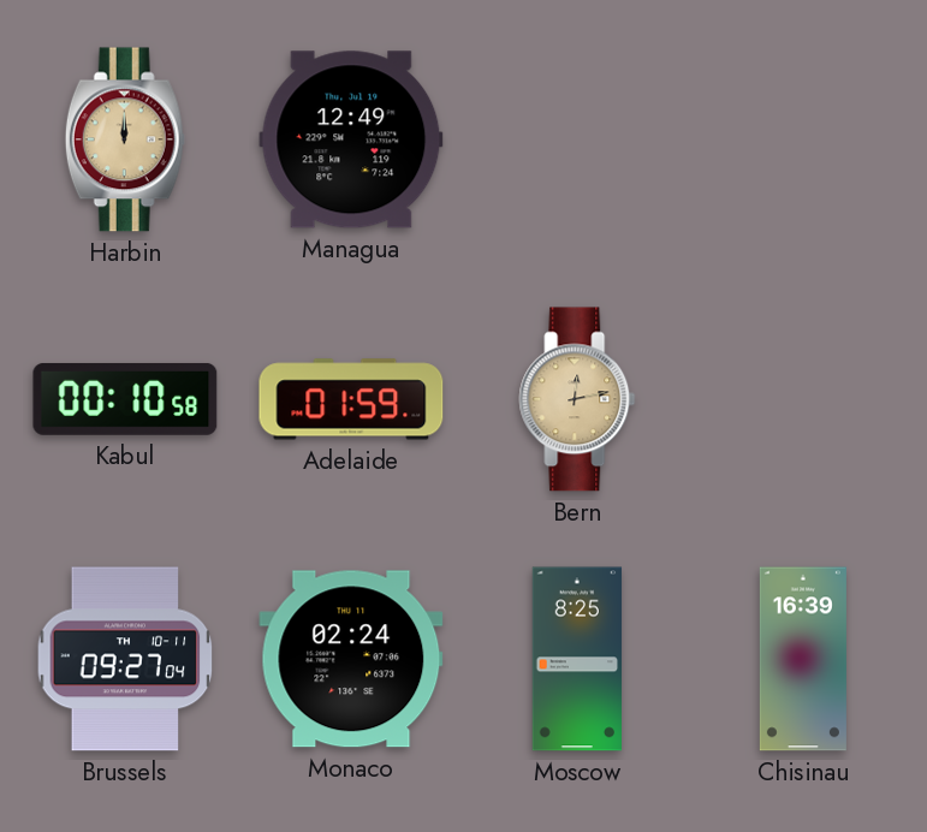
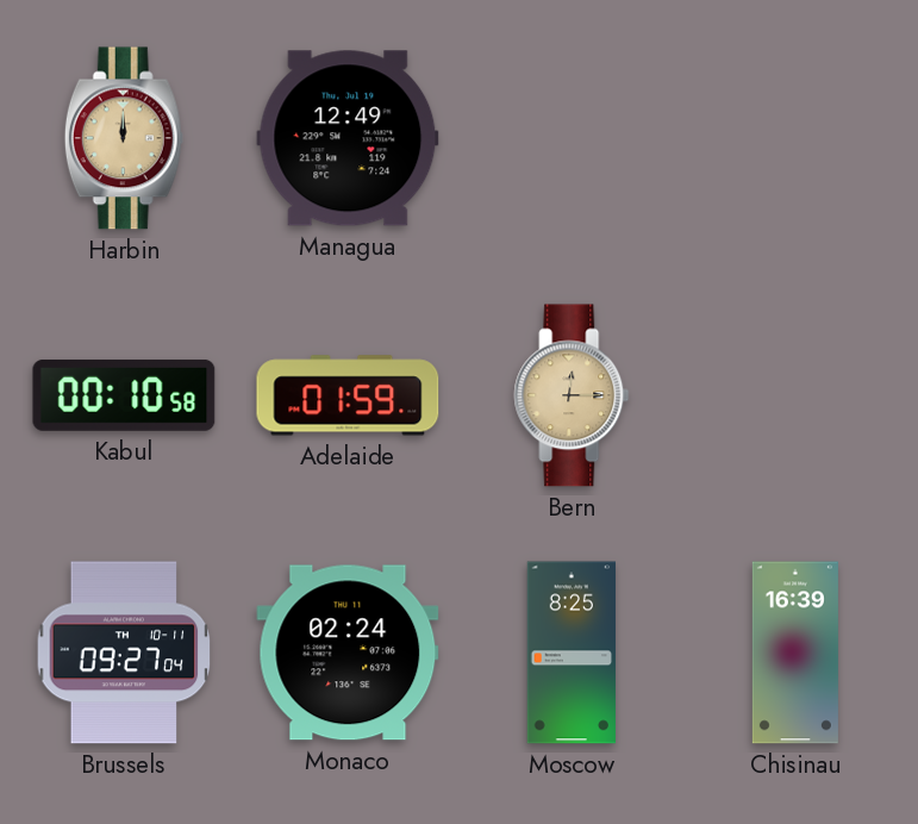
Bern: 12:13 -> 12:15
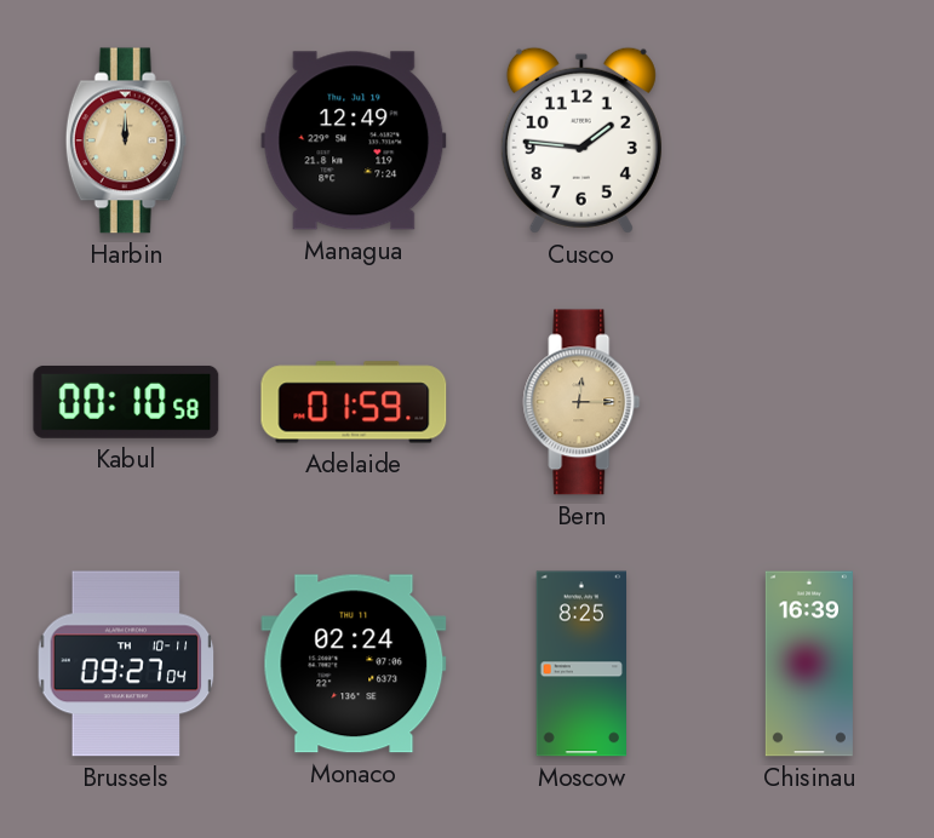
Cusco: none -> 1:46
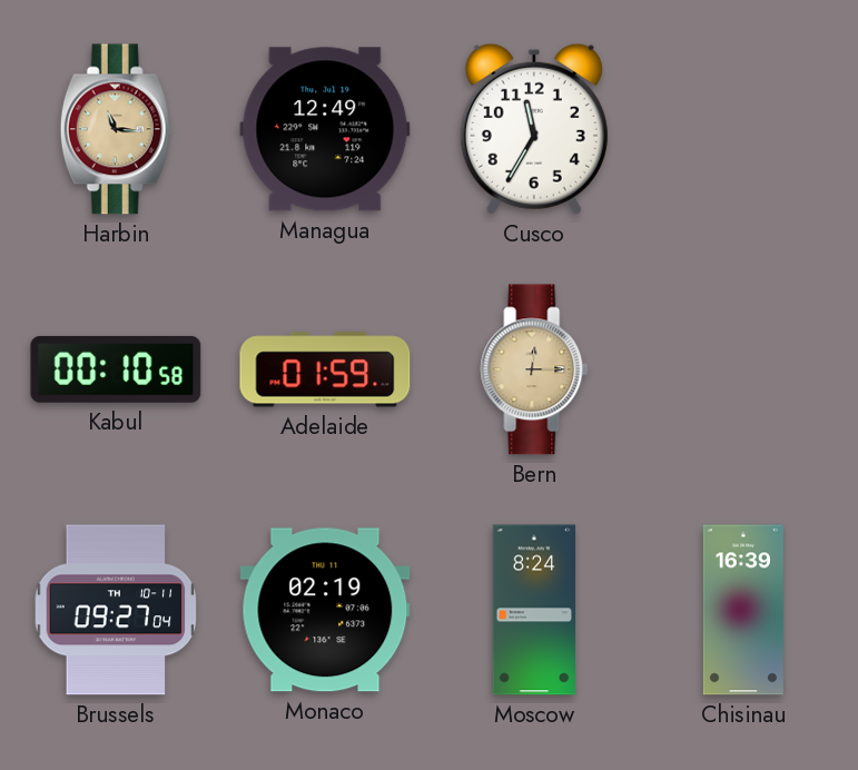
Harbin: 12:00 -> 11:16
Cusco: 1:46 -> 11:35
Monaco: 02:24 -> 02:19
Moscow: 8:25 -> 8:24
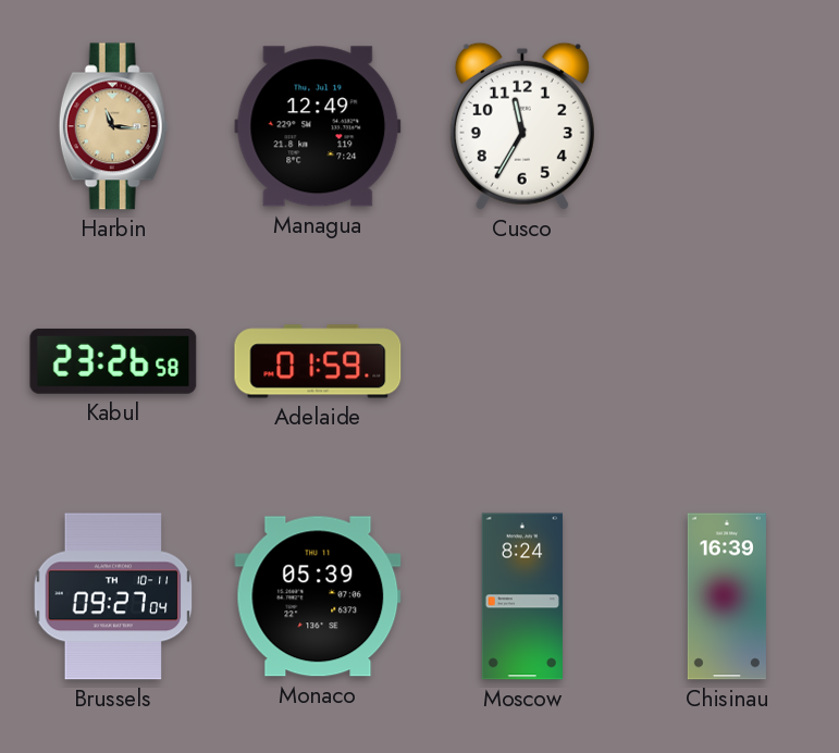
Kabul: 00:10 -> 23:26
Bern: 12:15 -> none
Monaco: 02:19 -> 05:39
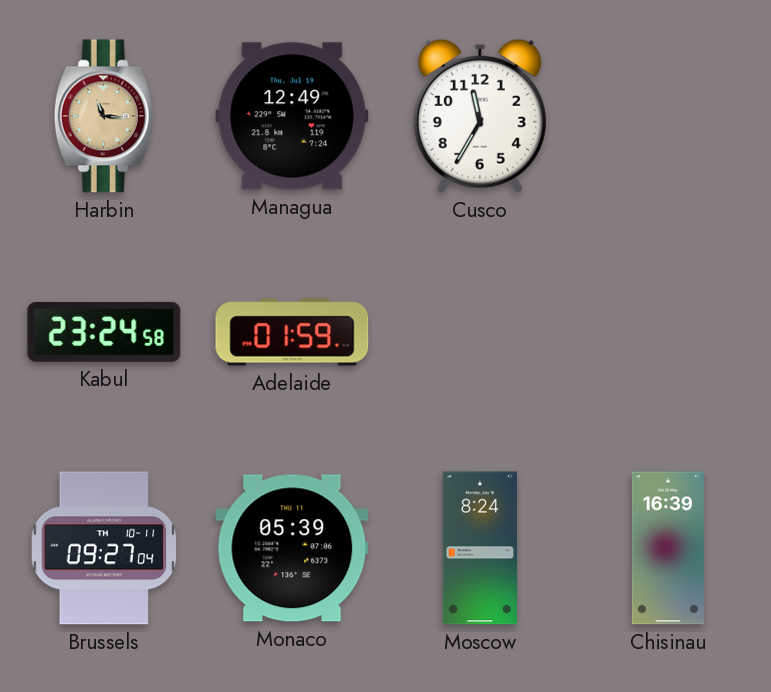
Kabul: 23:26 -> 23:24
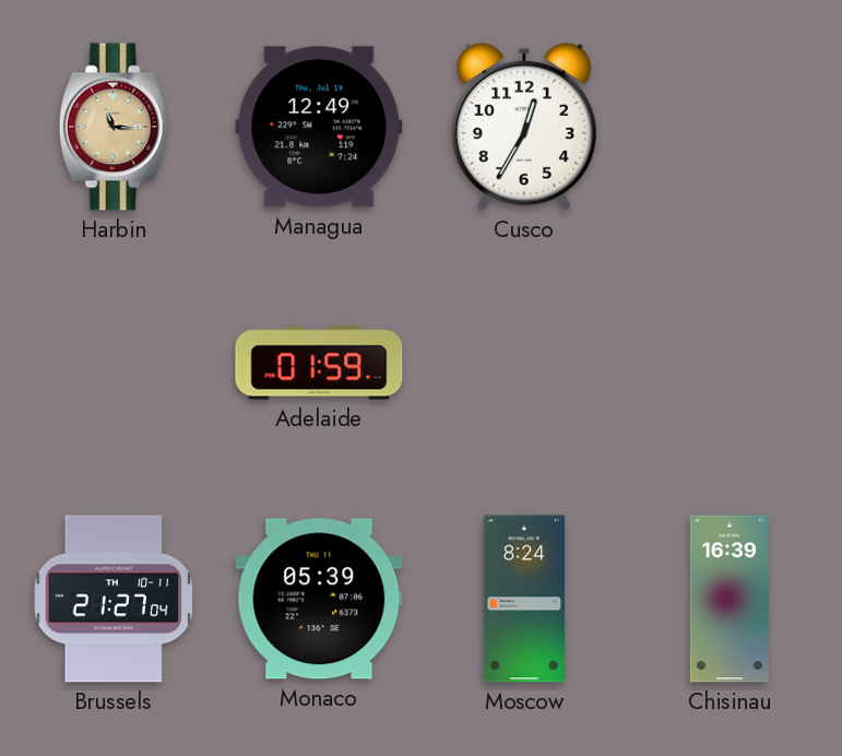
Cusco: 11:35 -> 12:35
Kabul: 23:24 -> none
Brussels: 09:27 -> 21:27
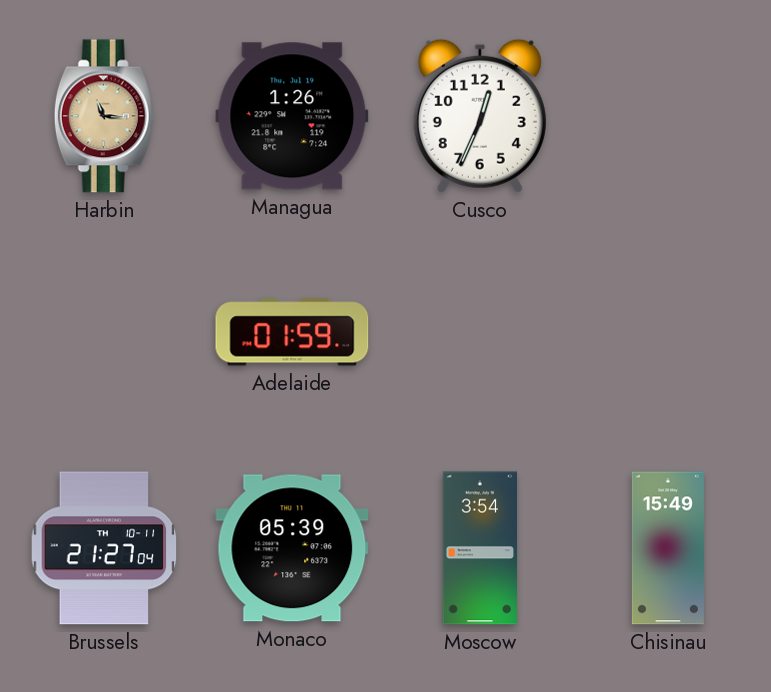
Managua: 12:49 -> 1:26
Cusco: 12:35 -> 12:34
Moscow: 8:24 -> 3:54
Chisinau: 16:39 -> 15:49
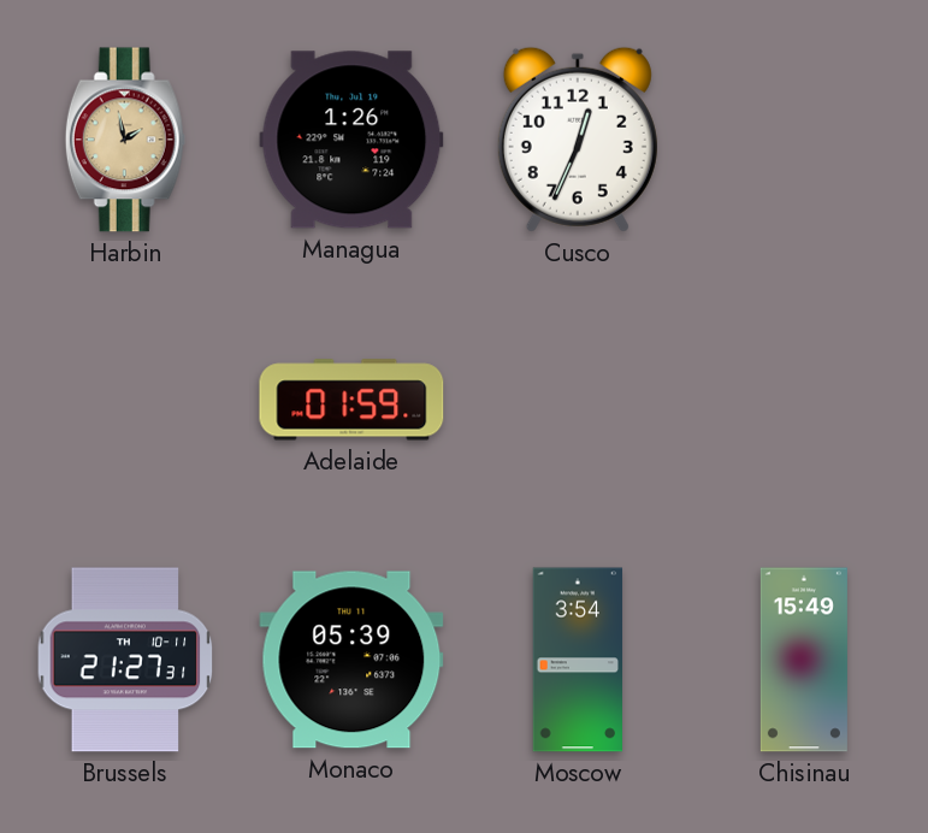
Harbin: 11:16 -> 1:58
Brussels: 21:27:04 -> 21:27:31
